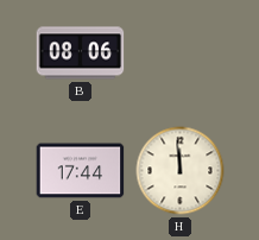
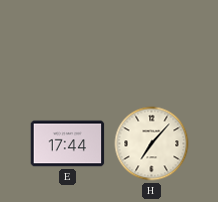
B: 08:06 -> none
H: 11:59 -> 7:07
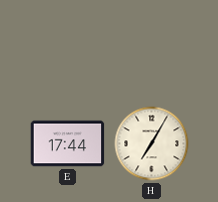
H: 7:07 -> 7:05
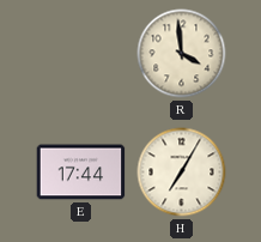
R: none -> 3:59
